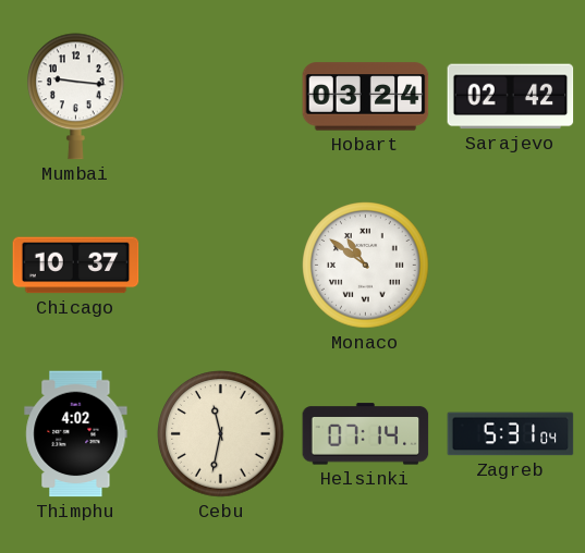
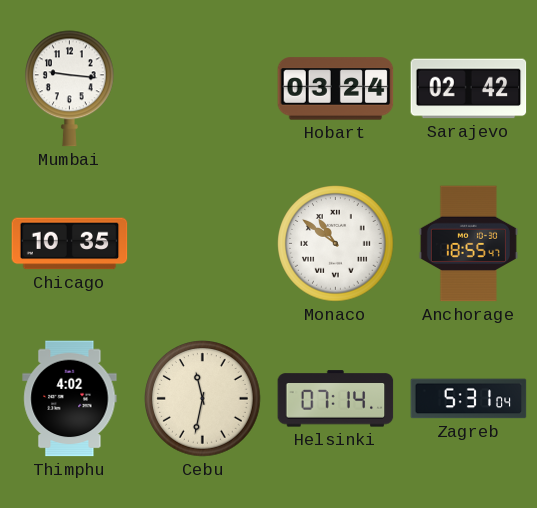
Chicago: 10:37 -> 10:35
Anchorage: none -> 18:55
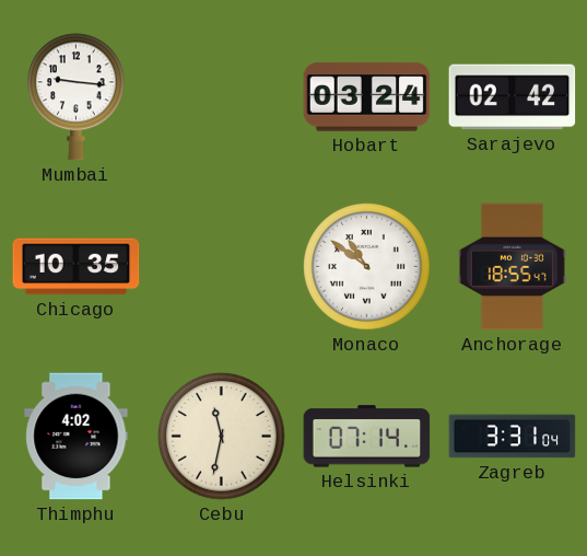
Zagreb: 5:31 -> 3:31
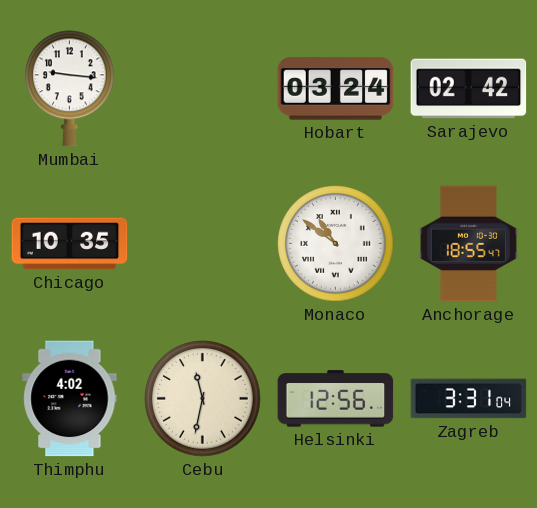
Helsinki: 07:14 -> 12:56
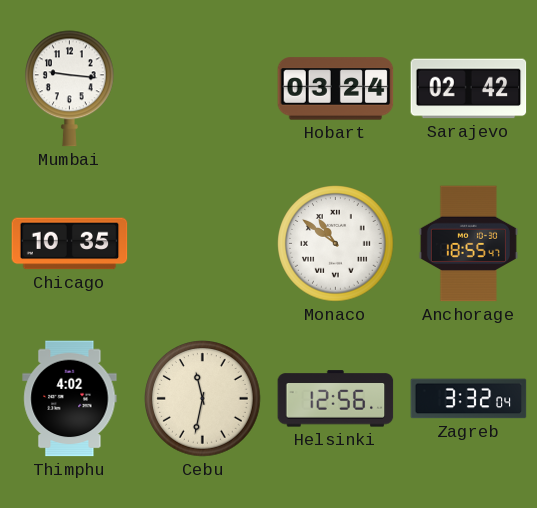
Zagreb: 3:31 -> 3:32
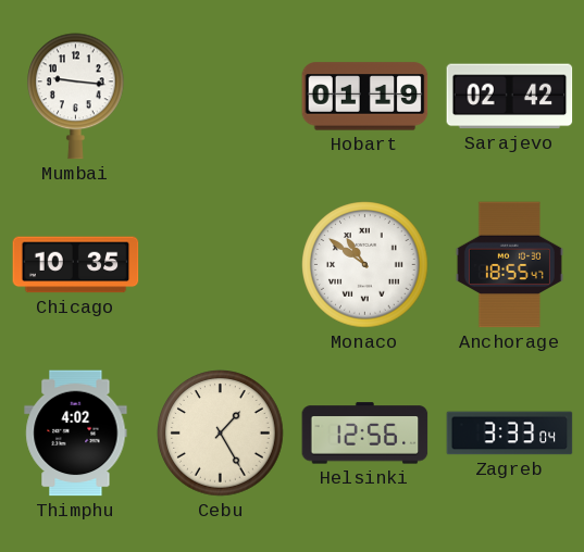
Hobart: 03:24 -> 01:19
Cebu: 11:32 -> 1:25
Zagreb: 3:32 -> 3:33
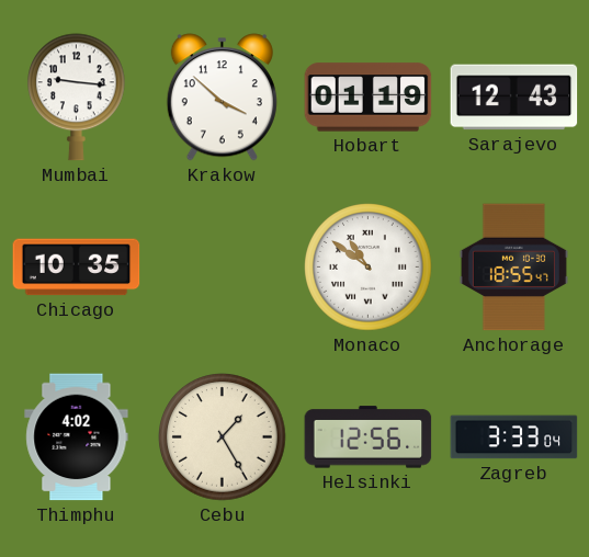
Krakow: none -> 3:52
Sarajevo: 02:42 -> 12:43
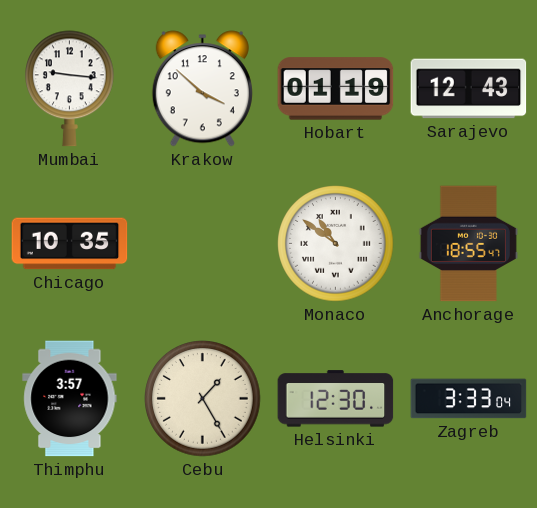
Thimphu: 4:02 -> 3:57
Helsinki: 12:56 -> 12:30
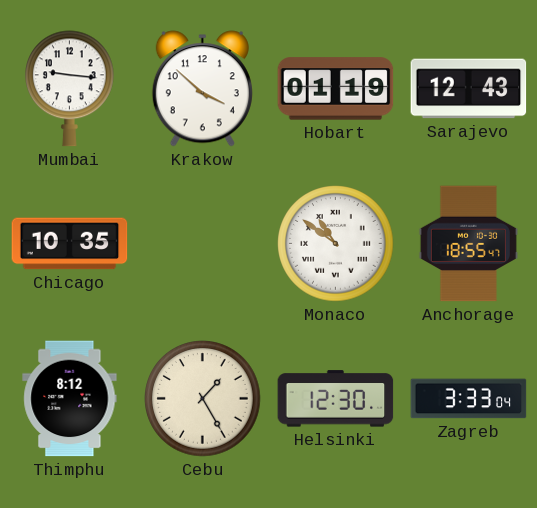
Thimphu: 3:57 -> 8:12
